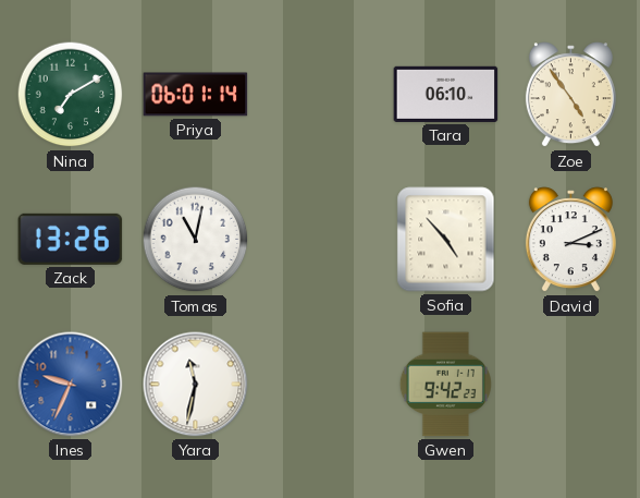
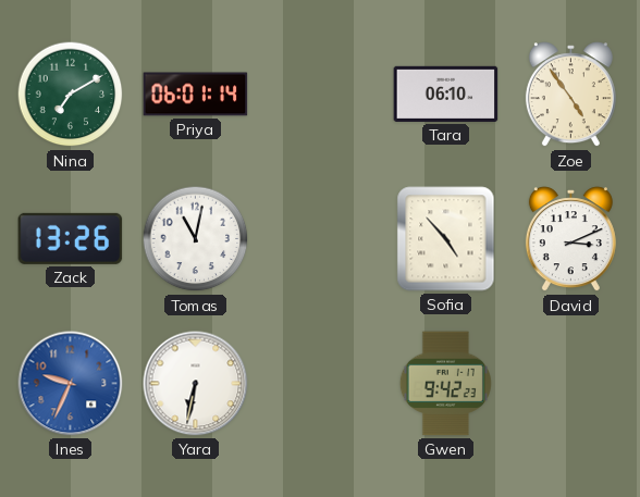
Yara: 11:32 -> 6:32
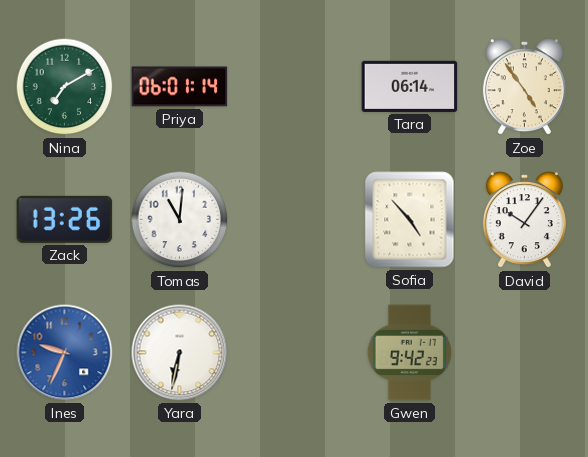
Tara: 06:10 -> 06:14
Tomas: 11:02 -> 11:01
David: 3:11 -> 10:06
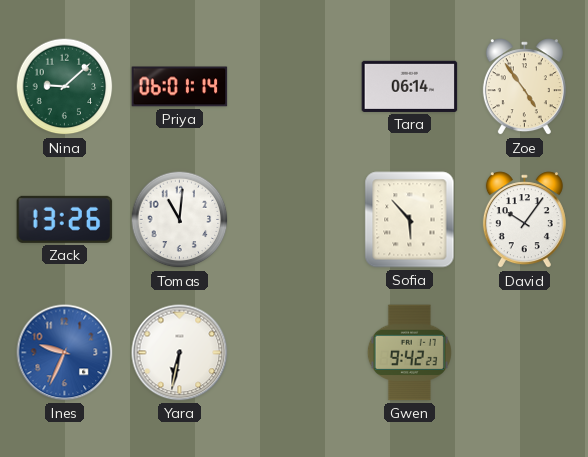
Nina: 7:10 -> 9:08
Sofia: 4:53 -> 5:53
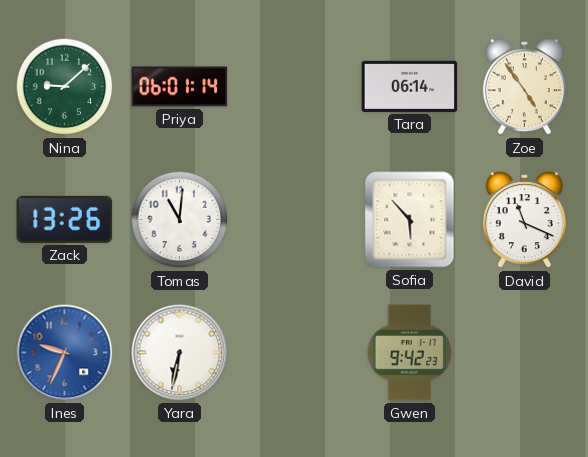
David: 10:06 -> 11:19
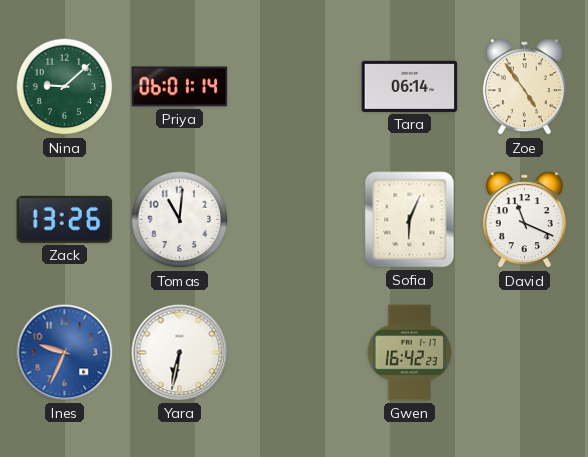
Sofia: 5:53 -> 6:04
Gwen: 9:42 -> 16:42
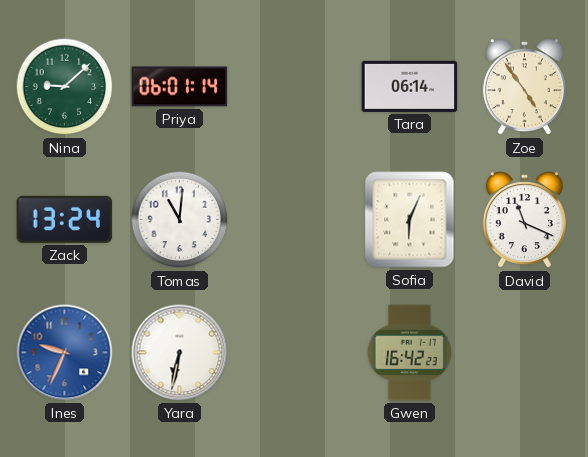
Zack: 13:26 -> 13:24
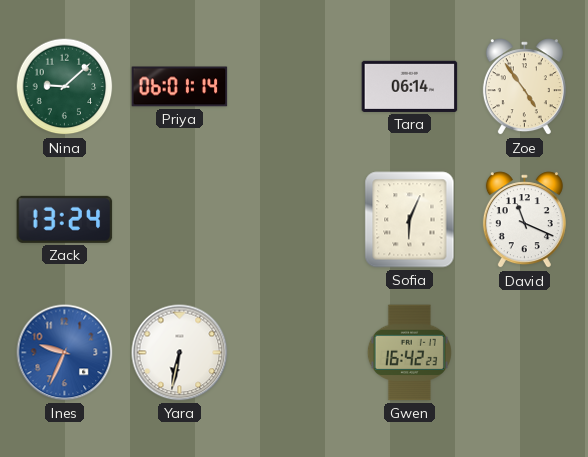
Tomas: 11:01 -> none
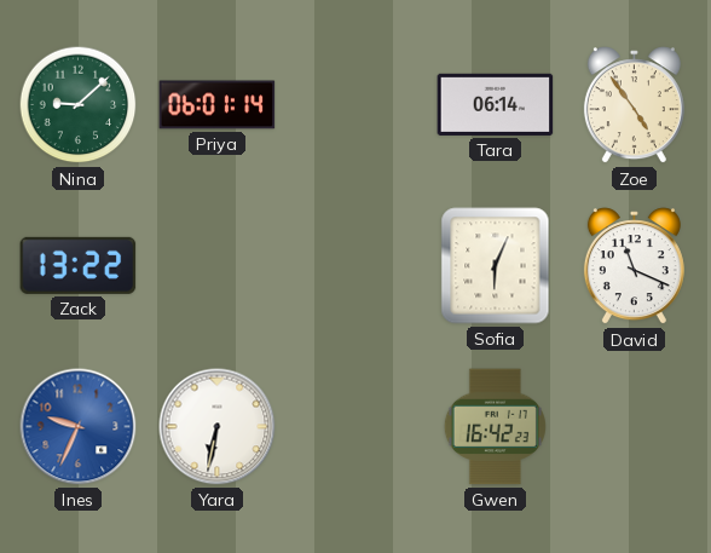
Zack: 13:24 -> 13:22
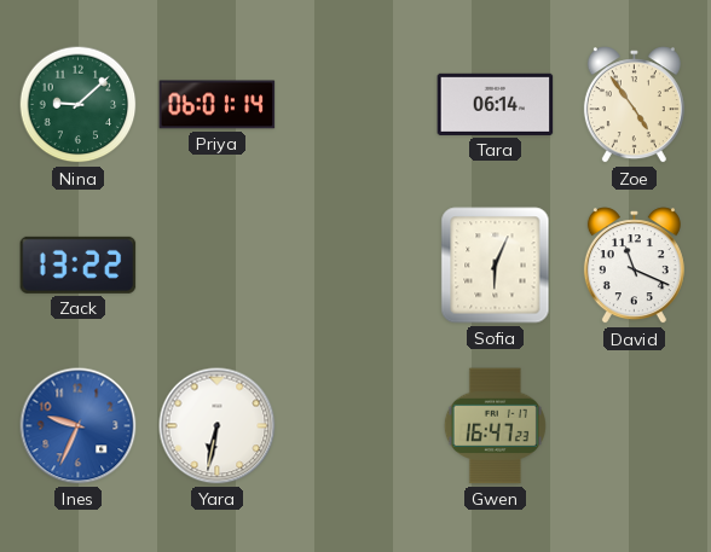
Gwen: 16:42 -> 16:47
